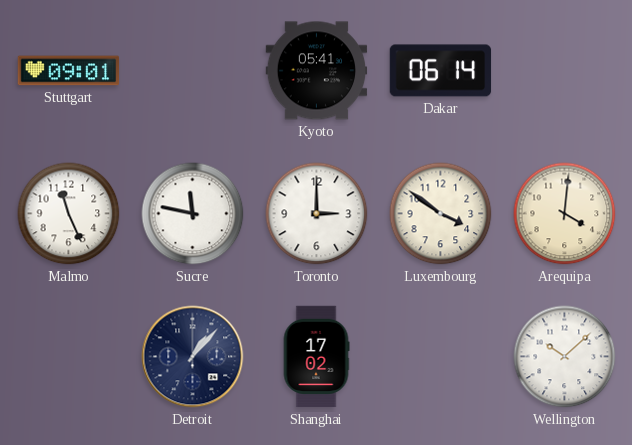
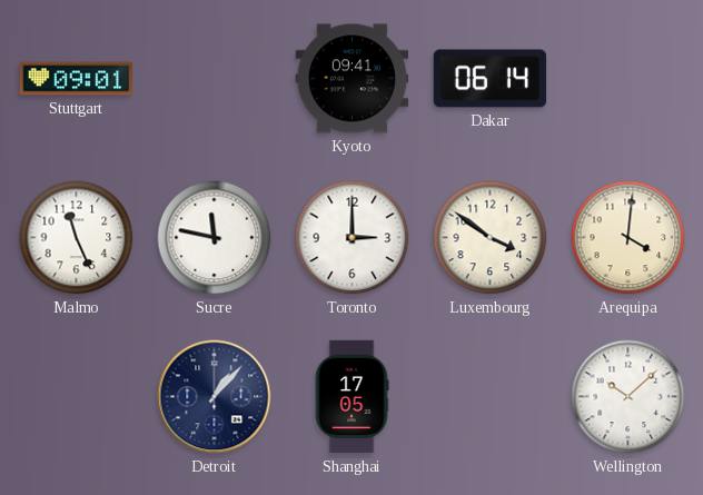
Kyoto: 05:41 -> 09:41
Shanghai: 17:02 -> 17:05
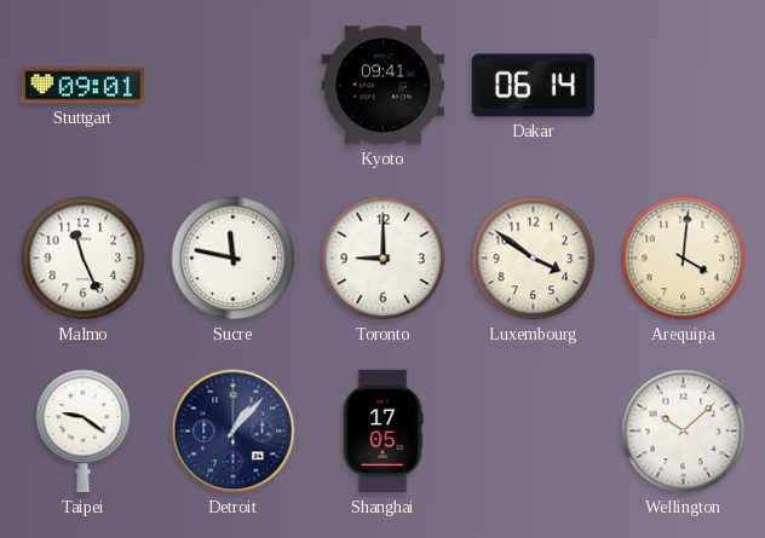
Toronto: 3:00 -> 9:00
Taipei: none -> 9:21
